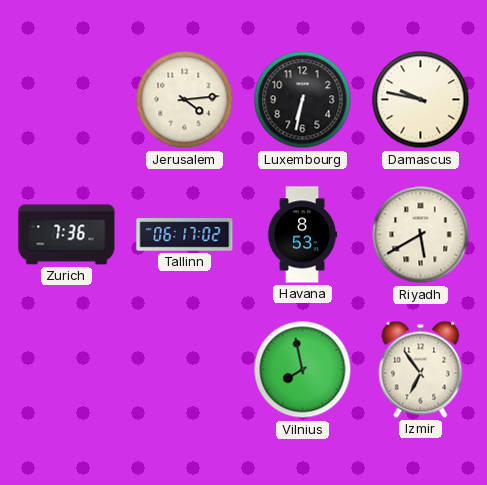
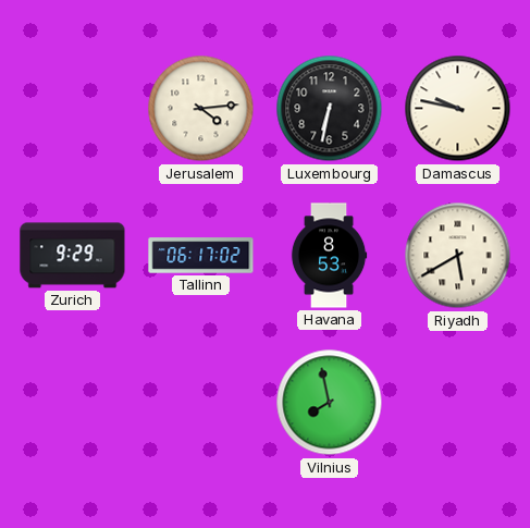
Zurich: 7:36 -> 9:29
Izmir: 6:54 -> none
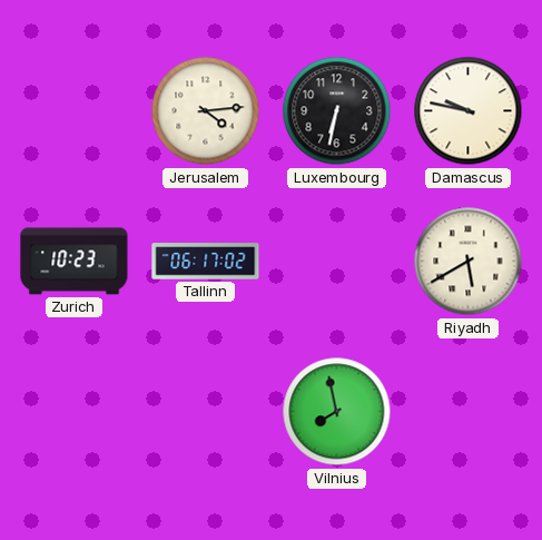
Zurich: 9:29 -> 10:23
Havana: 8:53 -> none
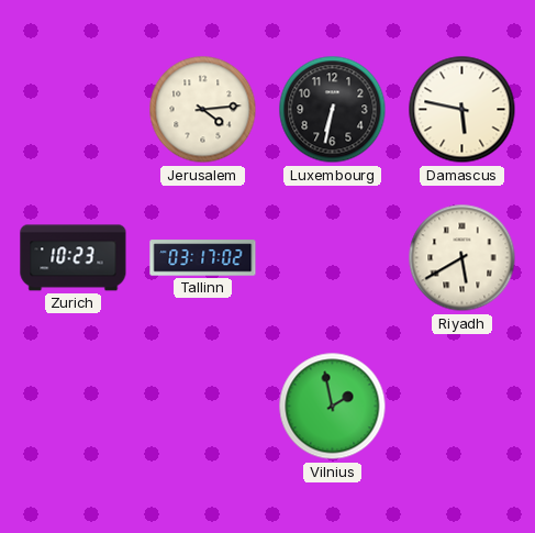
Damascus: 9:47 -> 5:47
Tallinn: 06:17 -> 03:17
Vilnius: 7:58 -> 1:58
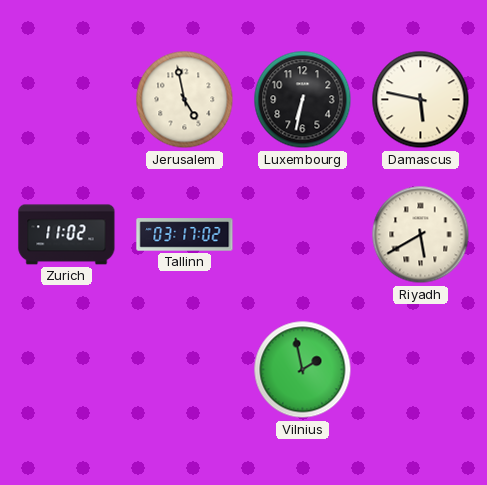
Jerusalem: 4:14 -> 4:58
Zurich: 10:23 -> 11:02
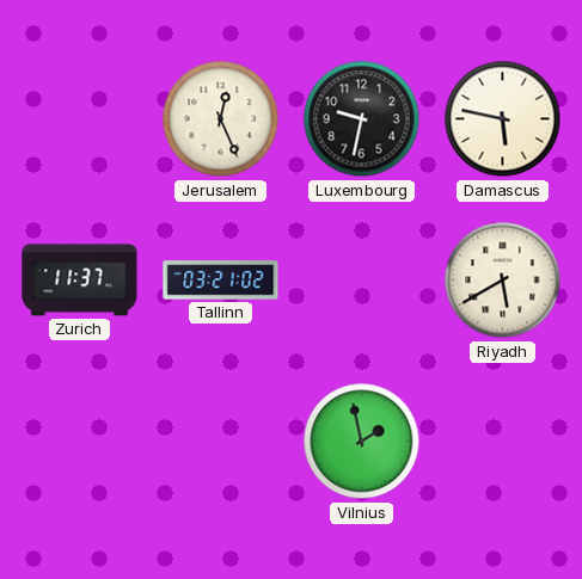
Jerusalem: 4:58 -> 12:26
Luxembourg: 6:32 -> 9:32
Zurich: 11:02 -> 11:37
Tallinn: 03:17 -> 03:21
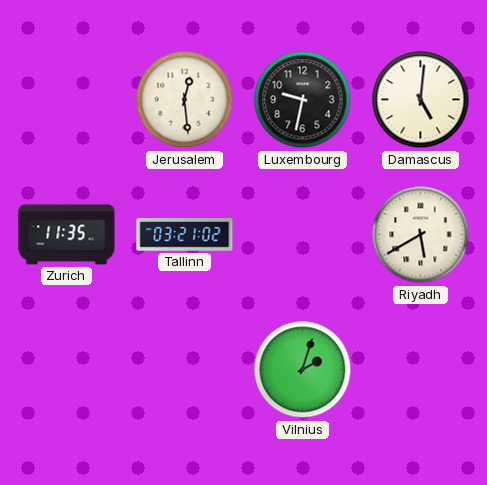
Jerusalem: 12:26 -> 12:29
Damascus: 5:47 -> 5:01
Zurich: 11:37 -> 11:35
Vilnius: 1:58 -> 2:03
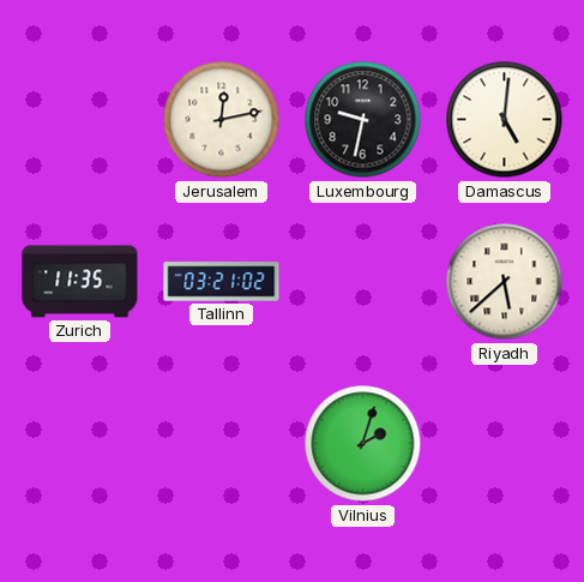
Jerusalem: 12:29 -> 12:13
Riyadh: 5:40 -> 5:38
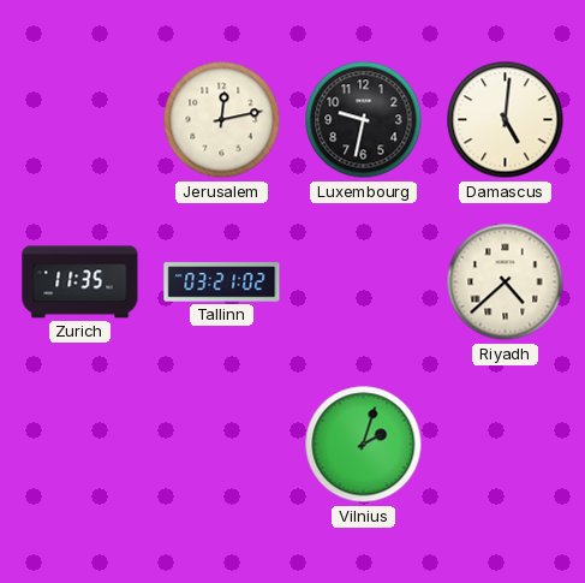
Riyadh: 5:38 -> 4:38
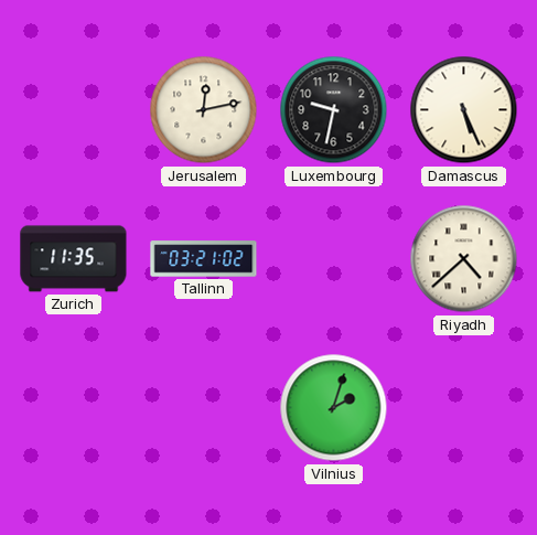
Damascus: 5:01 -> 5:26
